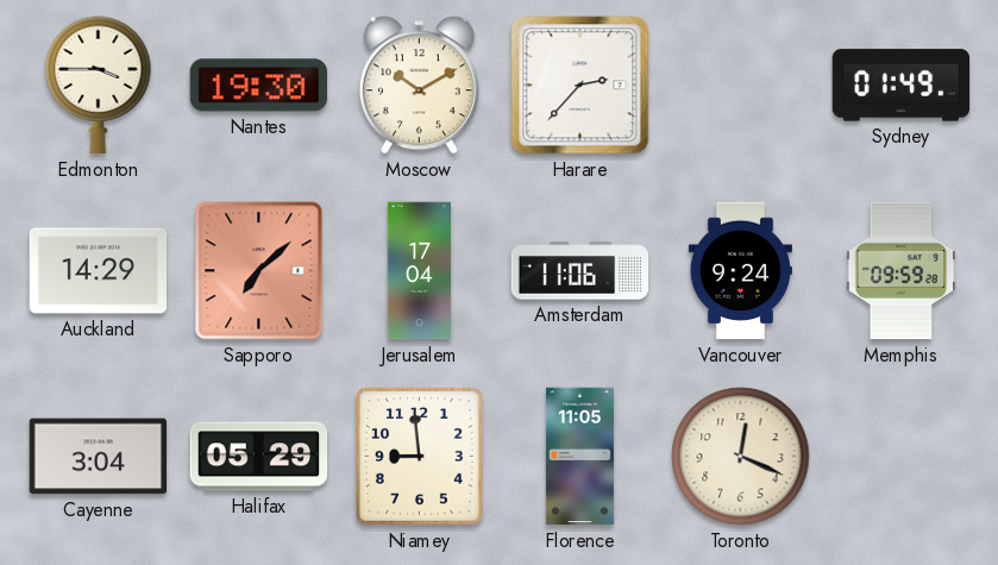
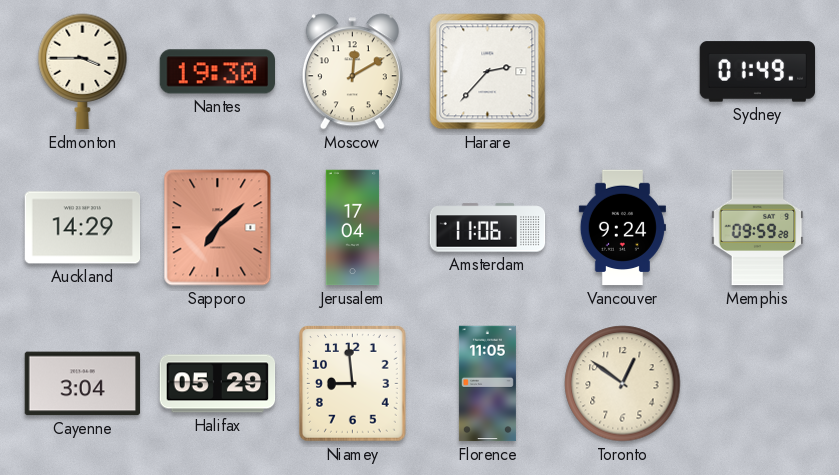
Moscow: 10:10 -> 12:10
Toronto: 12:19 -> 12:51
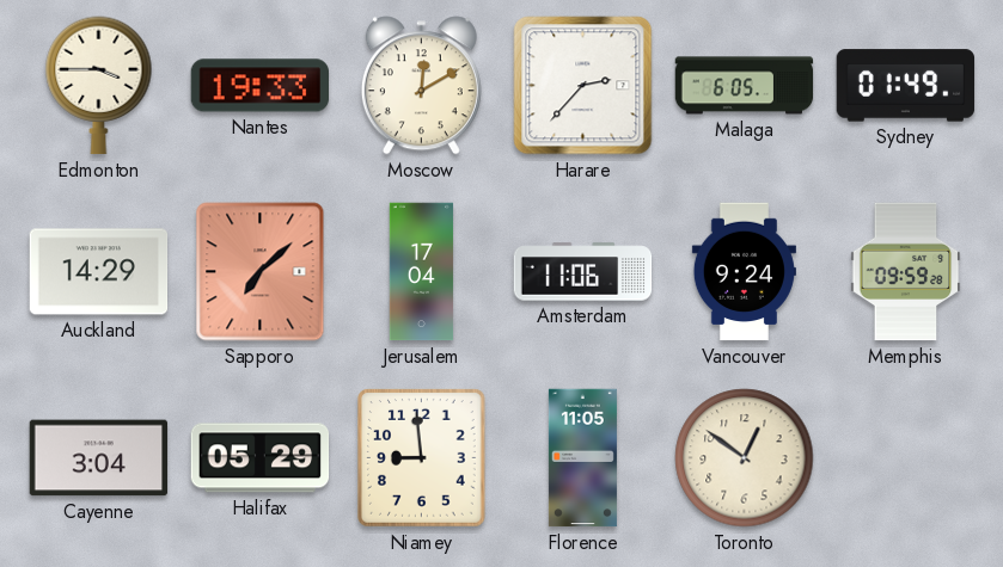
Nantes: 19:30 -> 19:33
Malaga: none -> 6:05
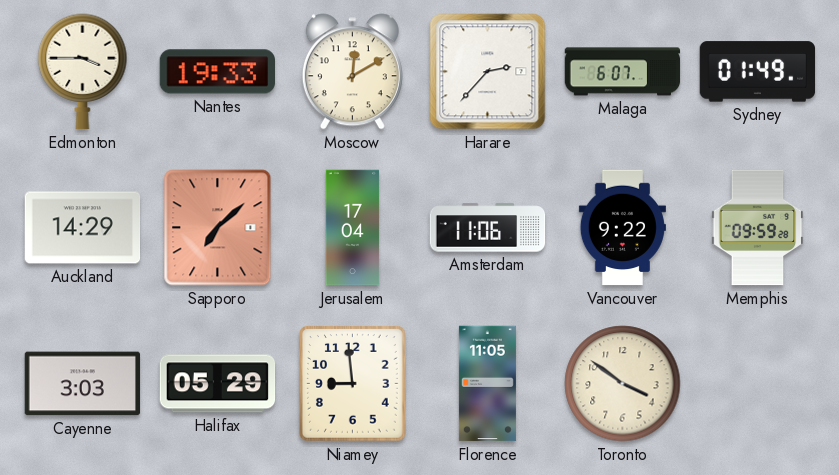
Malaga: 6:05 -> 6:07
Vancouver: 9:24 -> 9:22
Cayenne: 3:04 -> 3:03
Toronto: 12:51 -> 3:51
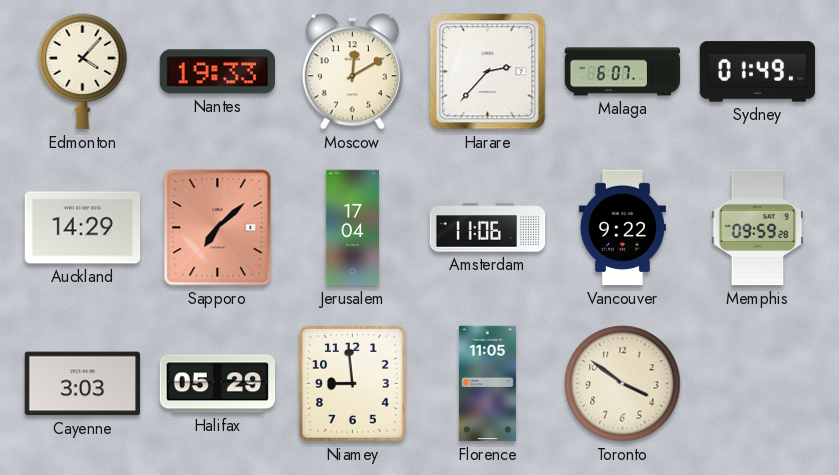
Edmonton: 3:45 -> 4:07
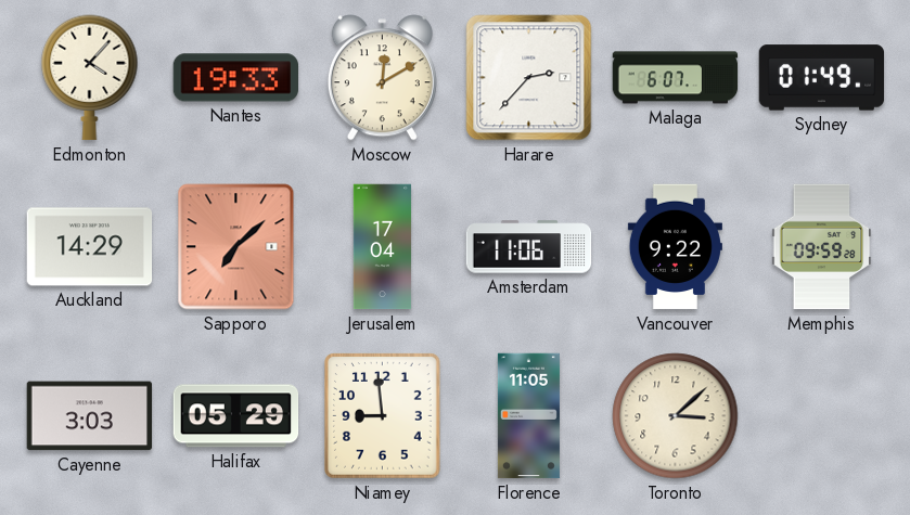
Toronto: 3:51 -> 3:08
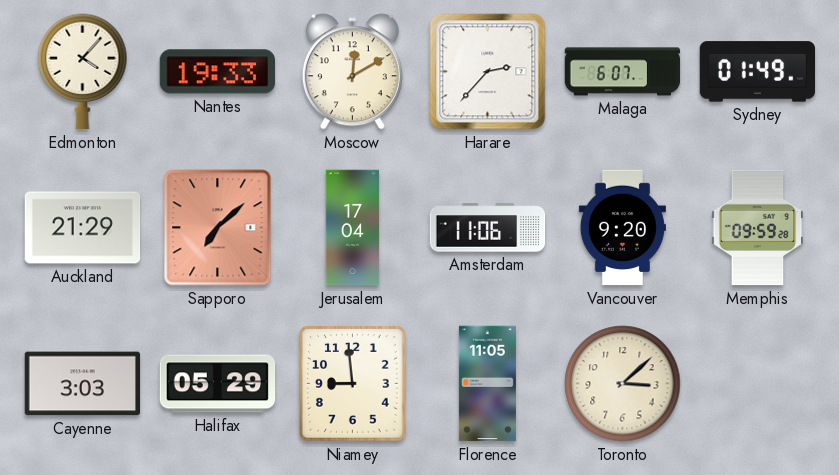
Auckland: 14:29 -> 21:29
Vancouver: 9:22 -> 9:20
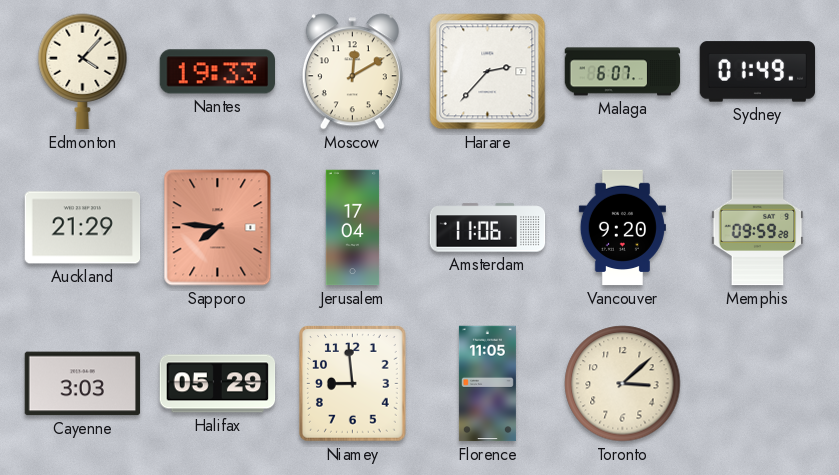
Sapporo: 7:08 -> 7:46
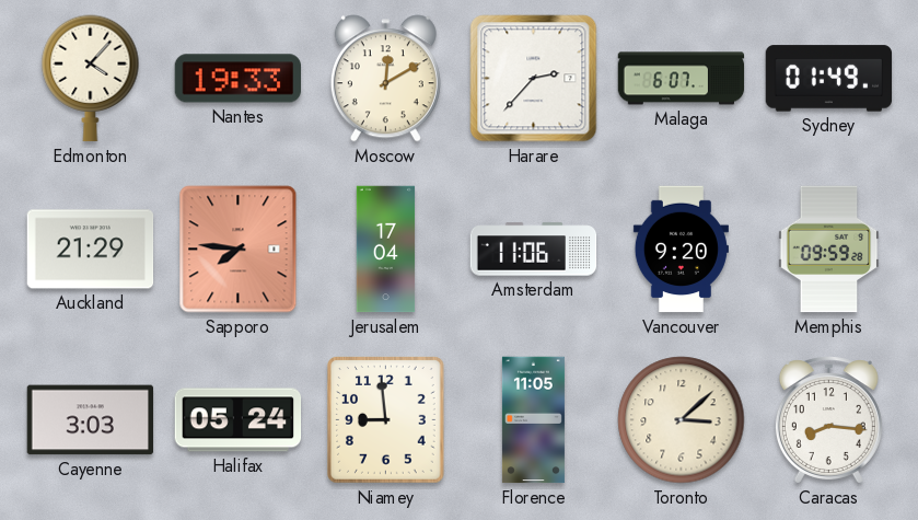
Halifax: 05:29 -> 05:24
Caracas: none -> 8:16
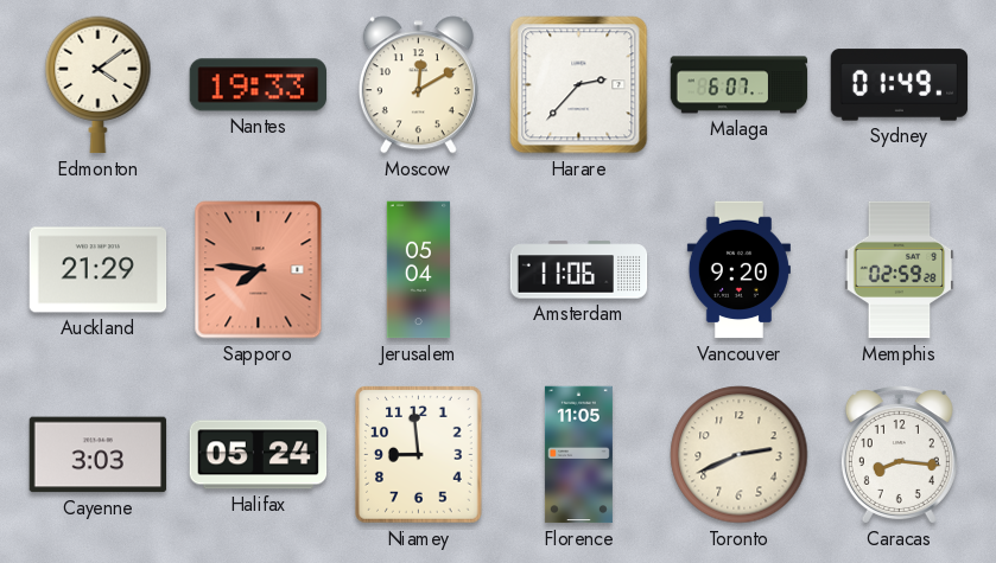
Edmonton: 4:07 -> 4:09
Jerusalem: 17:04 -> 05:04
Memphis: 09:59 -> 02:59
Toronto: 3:08 -> 2:41
